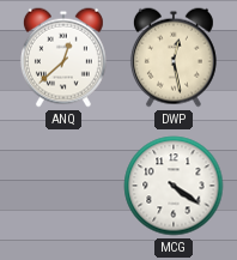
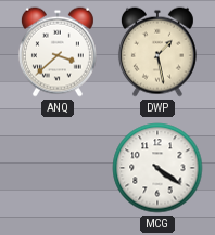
ANQ: 12:38 -> 3:38
DWP: 12:28 -> 1:28
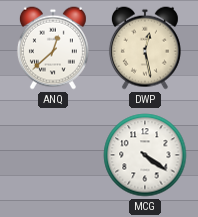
ANQ: 3:38 -> 12:38
DWP: 1:28 -> 12:28
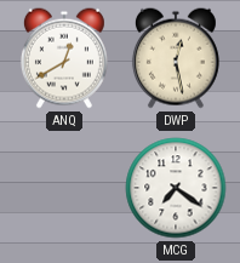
ANQ: 12:38 -> 12:40
MCG: 4:21 -> 7:21
